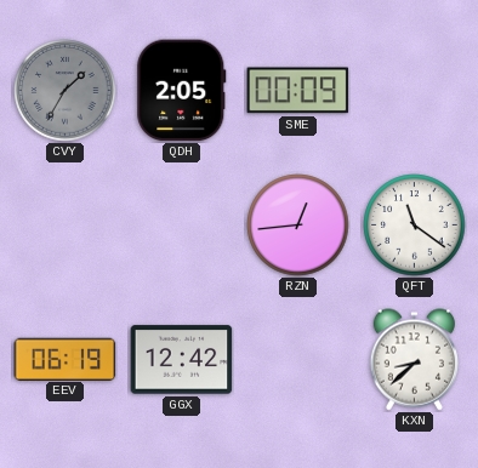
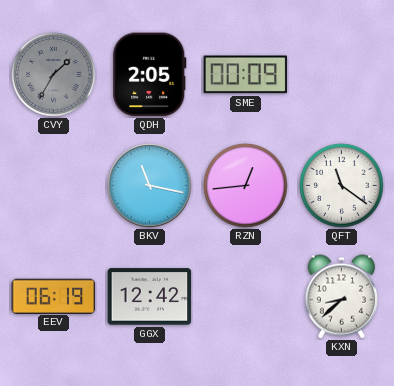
BKV: none -> 11:17
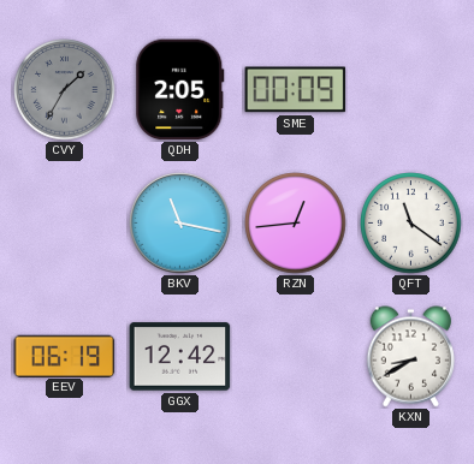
KXN: 8:38 -> 8:40
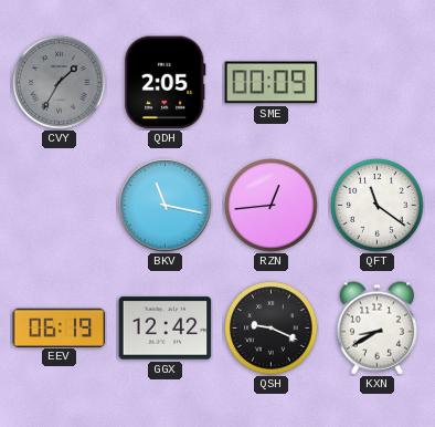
QSH: none -> 9:19
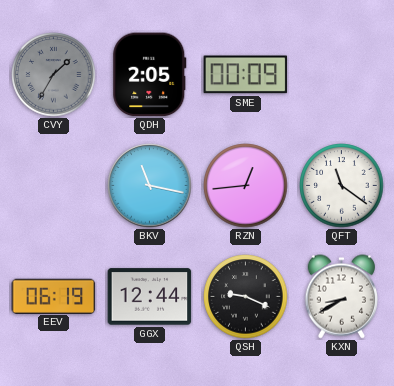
GGX: 12:42 -> 12:44
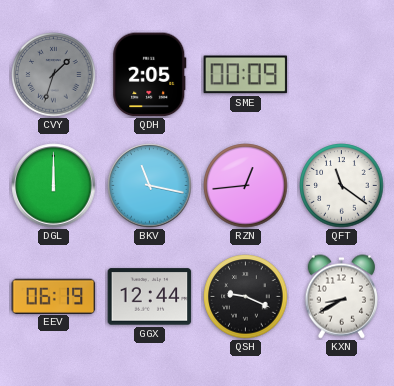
CVY: 1:35 -> 1:33
DGL: none -> 12:00
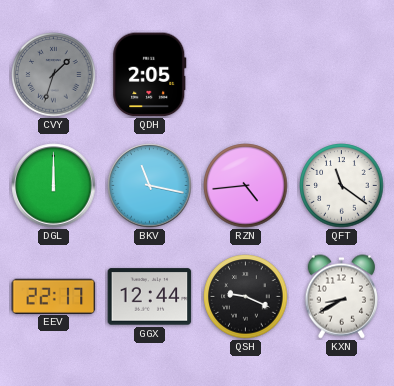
SME: 00:09 -> none
RZN: 12:44 -> 4:44
EEV: 06:19 -> 22:17
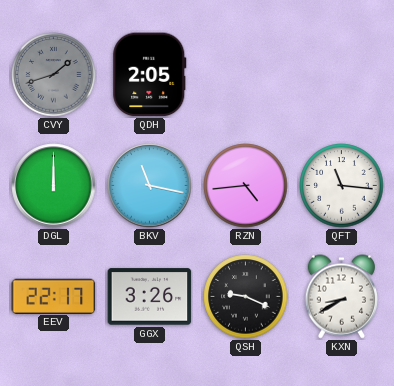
CVY: 1:33 -> 1:42
QFT: 11:21 -> 11:16
GGX: 12:44 -> 3:26
